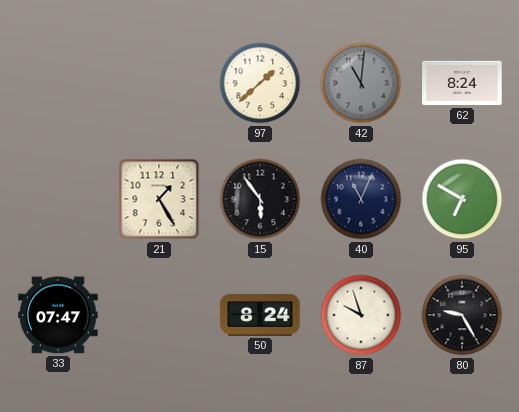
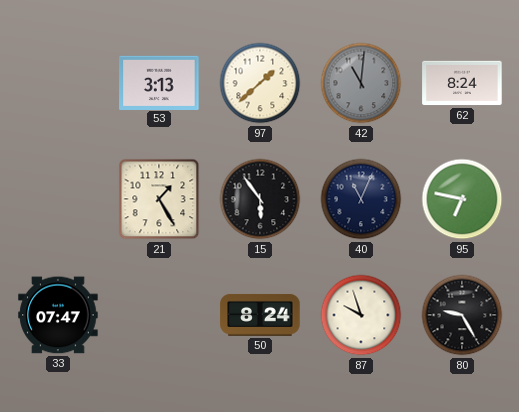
53: none -> 3:13
95: 6:50 -> 6:47
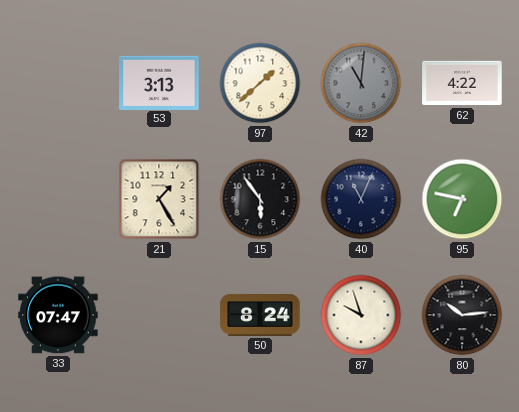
62: 8:24 -> 4:22
80: 9:25 -> 10:14
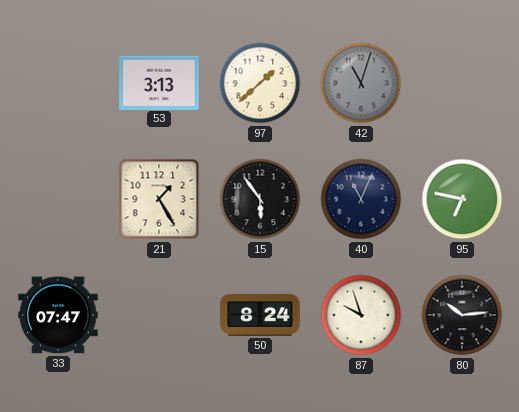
42: 11:01 -> 11:03
62: 4:22 -> none
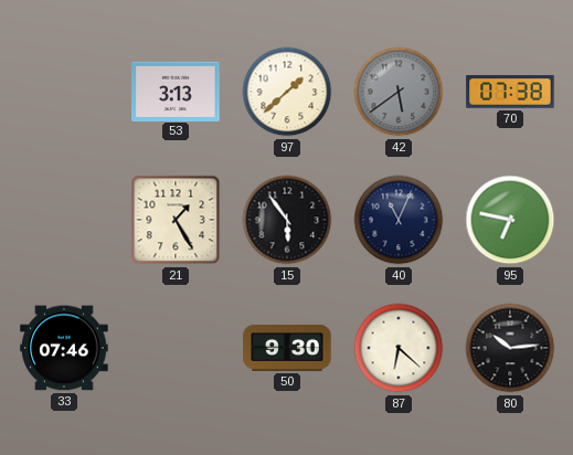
42: 11:03 -> 5:39
70: none -> 07:38
33: 07:47 -> 07:46
50: 8:24 -> 9:30
87: 9:57 -> 6:22
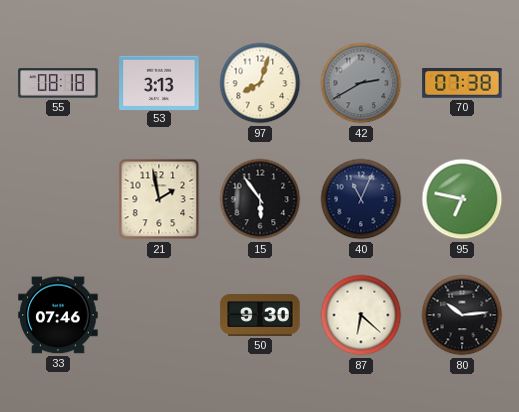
55: none -> 08:18
97: 1:38 -> 8:03
42: 5:39 -> 2:40
21: 1:25 -> 1:58
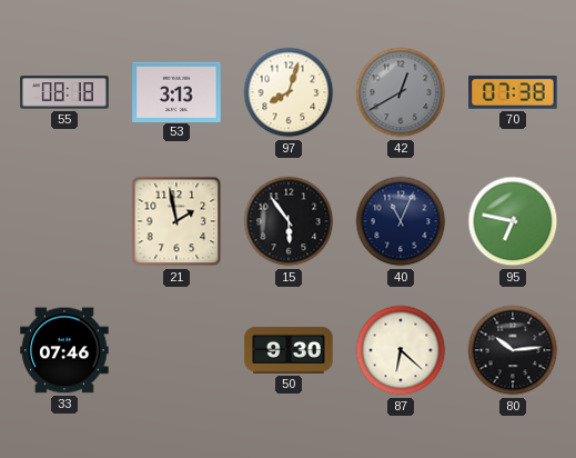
42: 2:40 -> 12:40
